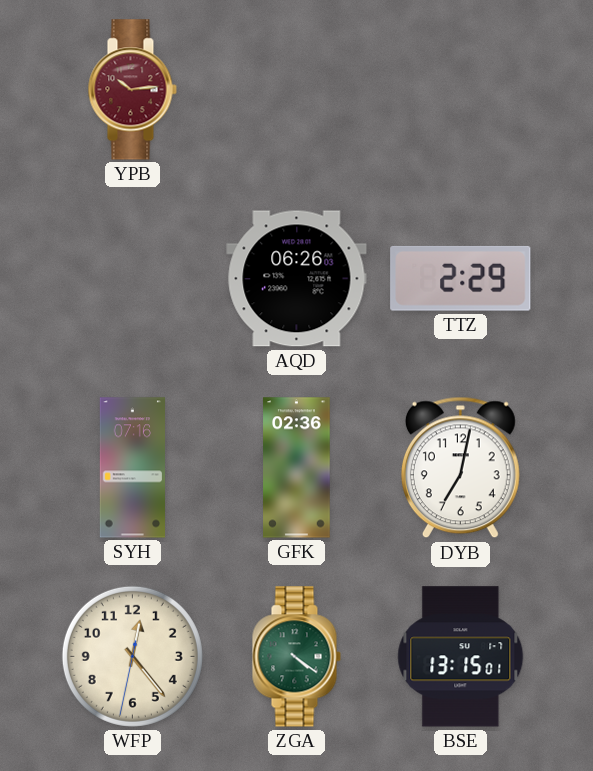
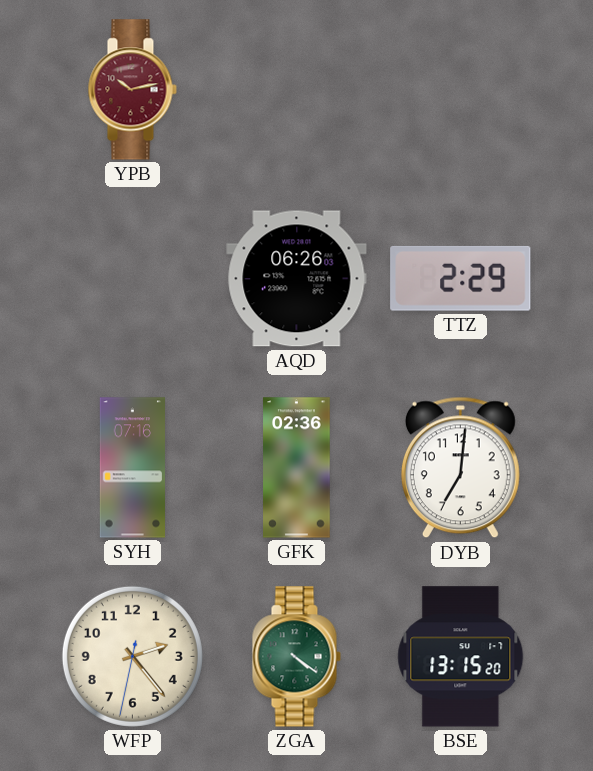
YPB: 10:14 -> 10:13
DYB: 7:02 -> 7:01
WFP: 12:23 -> 2:23
BSE: 13:15:01 -> 13:15:20
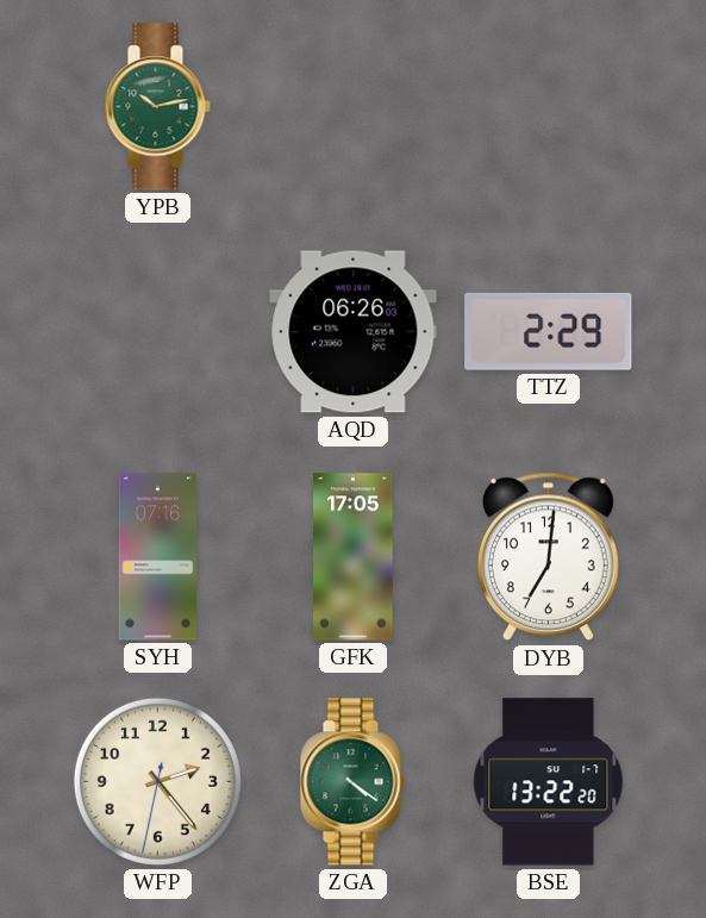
YPB dial: burgundy -> green
GFK: 02:36 -> 17:05
BSE: 13:15 -> 13:22
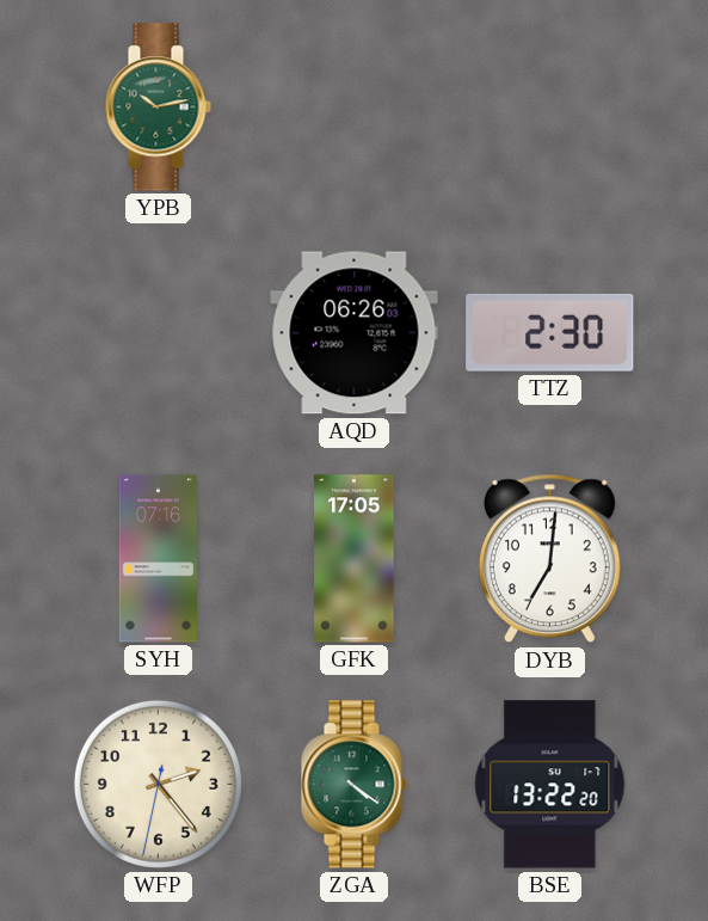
TTZ: 2:29 -> 2:30
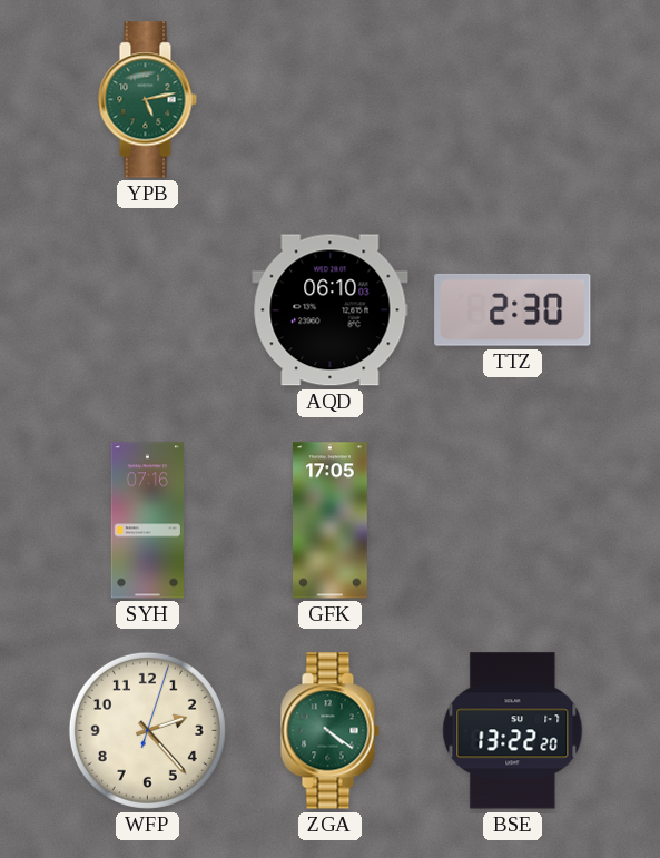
YPB: 10:13 -> 5:13
AQD: 06:26 -> 06:10
DYB: 7:01 -> none
WFP: 2:23:32 -> 2:23:03
